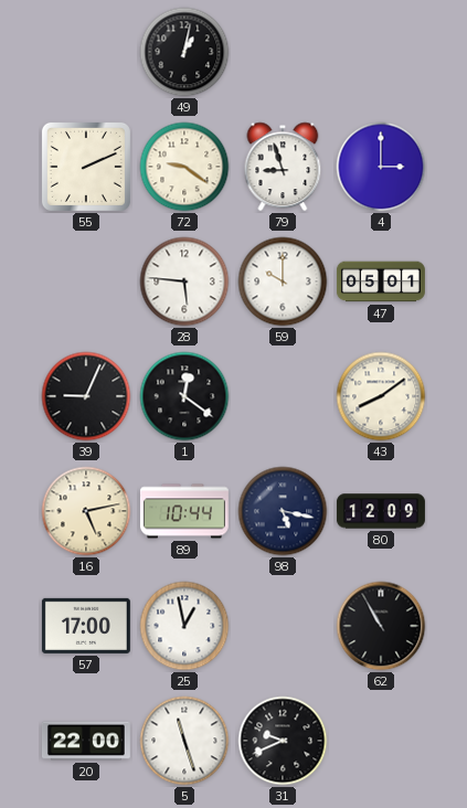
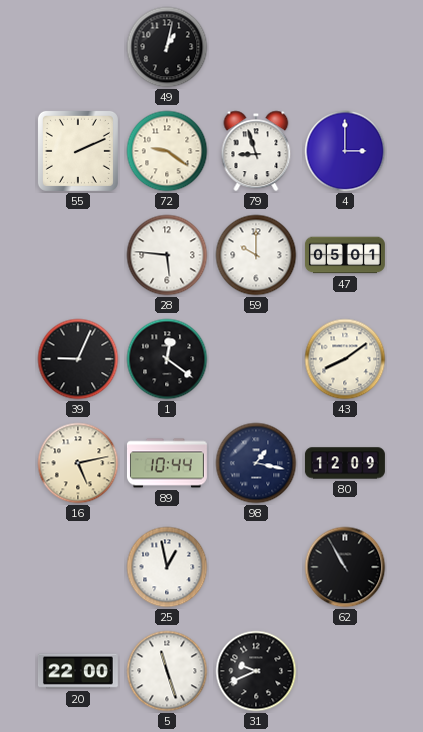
98: 5:17 -> 1:17
57: 17:00 -> none
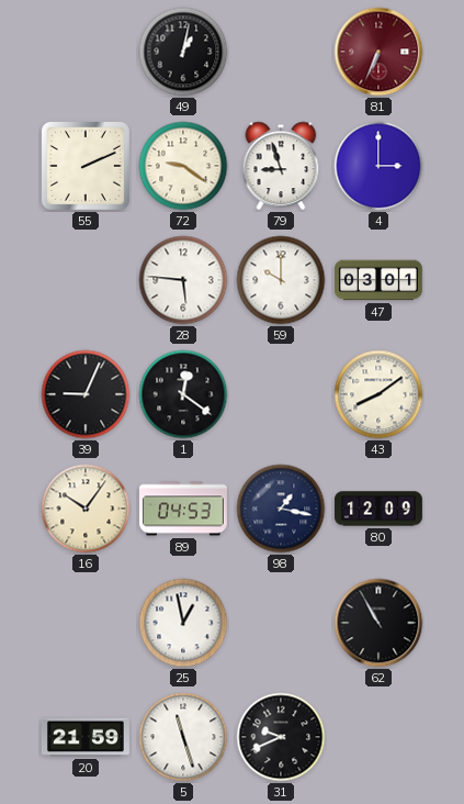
81: none -> 6:34
47: 05:01 -> 03:01
16: 5:13 -> 10:06
89: 10:44 -> 04:53
20: 22:00 -> 21:59
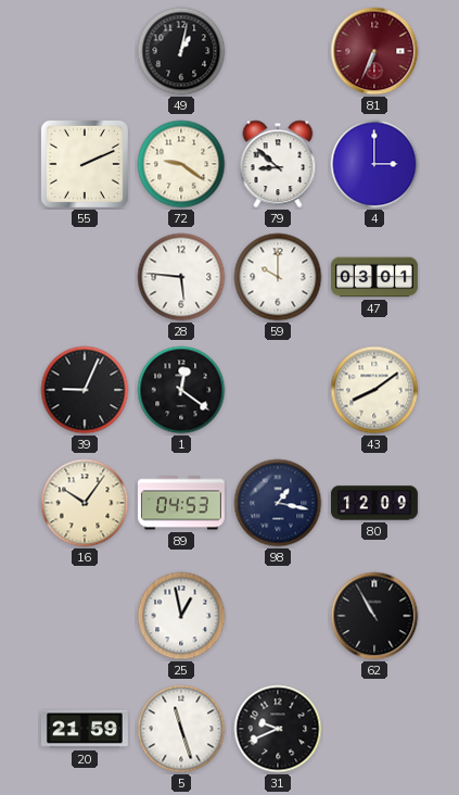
79: 8:57 -> 8:52
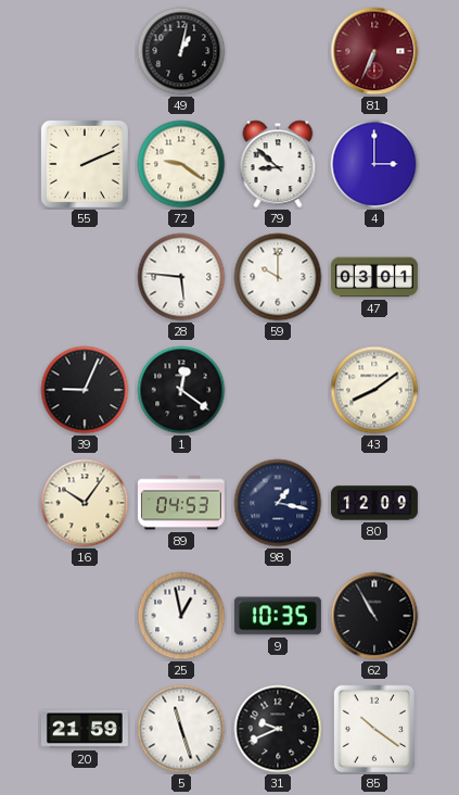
9: none -> 10:35
85: none -> 10:21
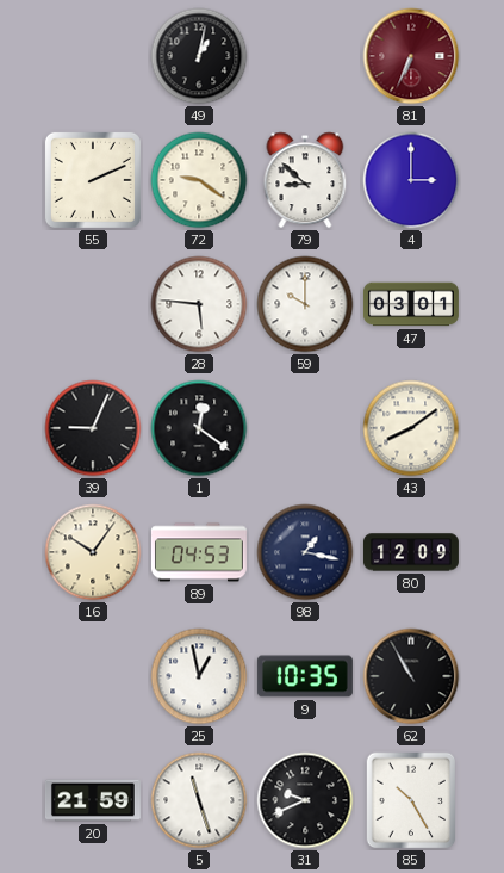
85: 10:21 -> 10:25
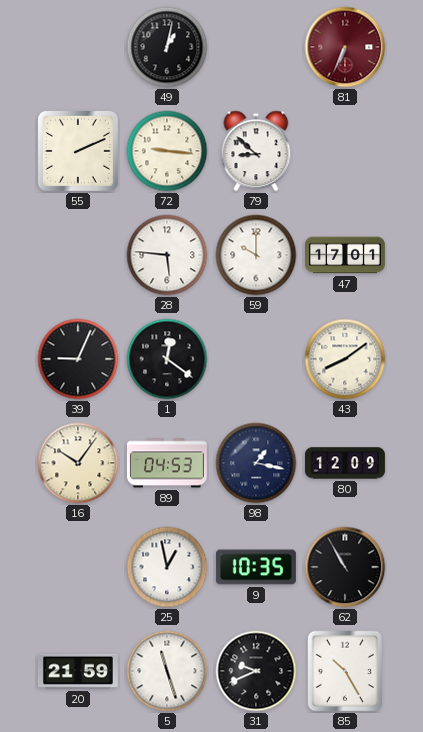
72: 9:21 -> 9:16
4: 3:00 -> none
47: 03:01 -> 17:01
